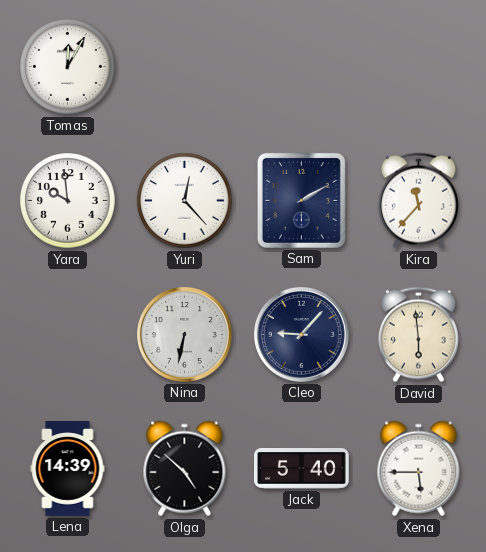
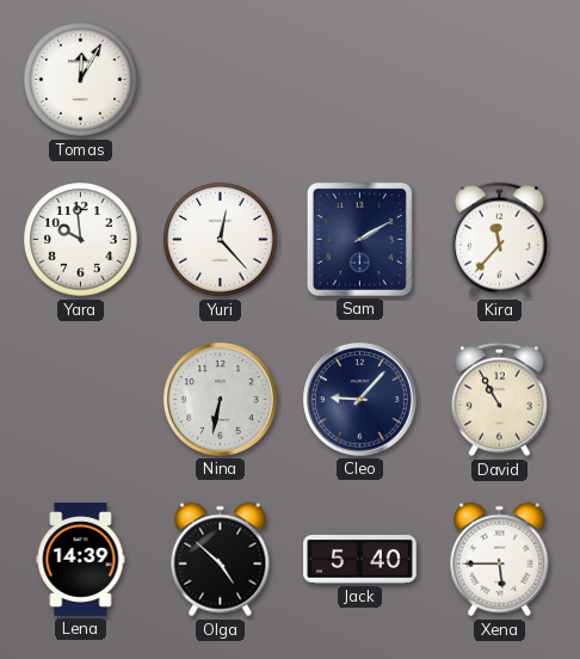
David: 5:59 -> 10:55
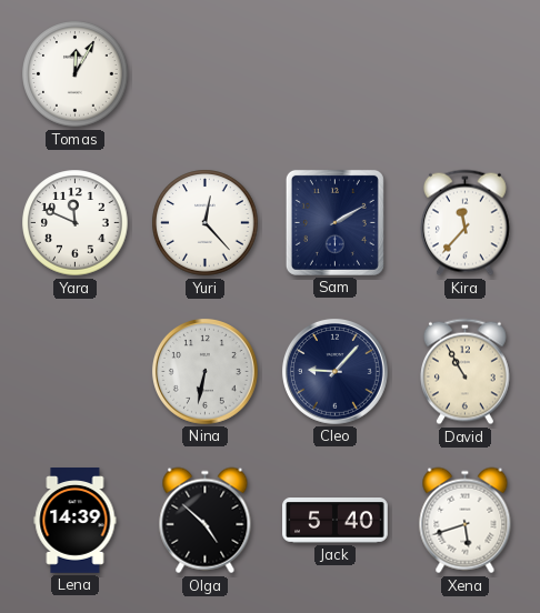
Yara: 9:59 -> 11:49
Xena: 5:45 -> 5:42
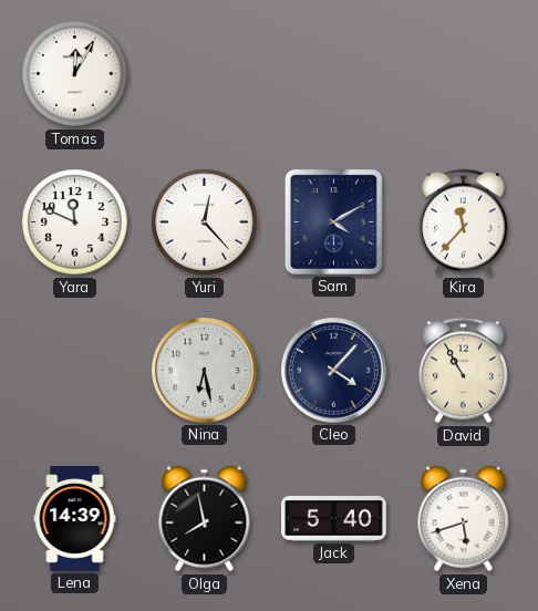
Sam: 2:10 -> 4:10
Nina: 6:32 -> 6:28
Cleo: 9:07 -> 4:07
Olga: 4:52 -> 7:58
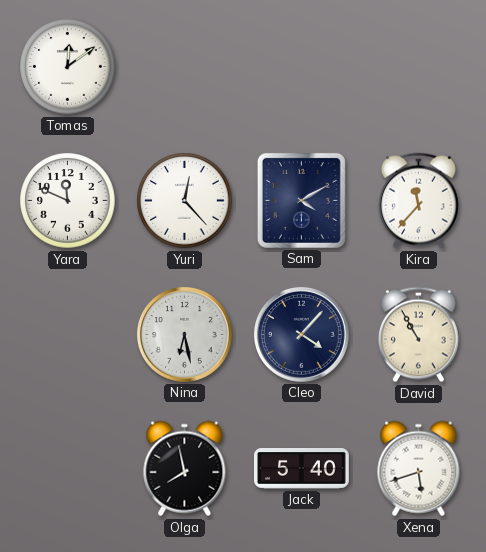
Tomas: 12:05 -> 12:09
Lena: 14:39 -> none
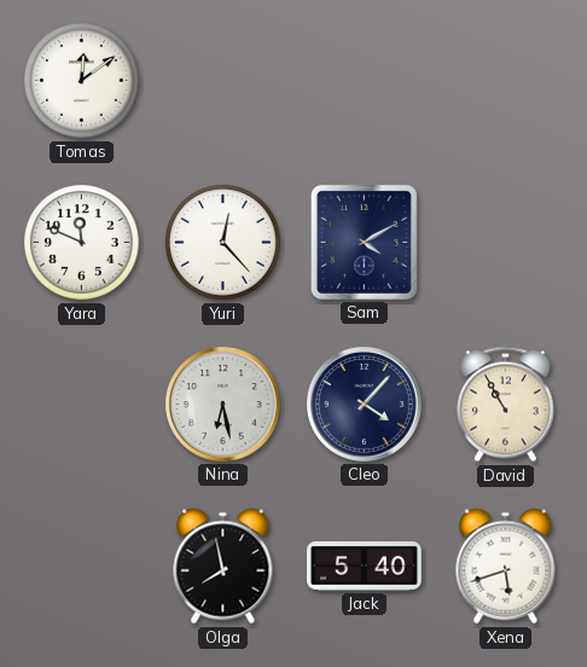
Kira: 11:37 -> none
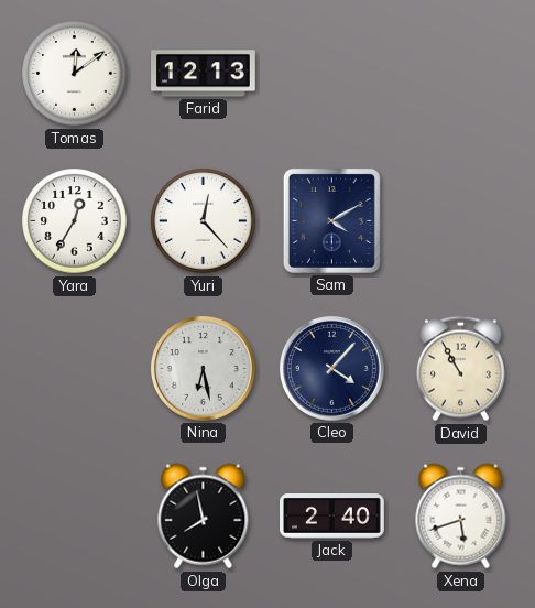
Farid: none -> 12:13
Yara: 11:49 -> 12:35
Jack: 5:40 -> 2:40
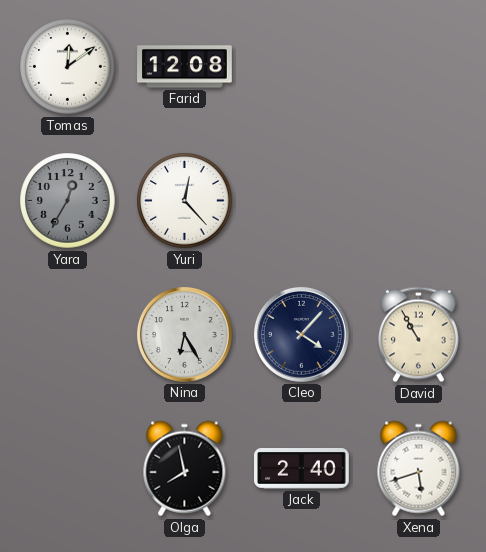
Farid: 12:13 -> 12:08
Yara dial: white -> grey
Sam: 4:10 -> none
Nina: 6:28 -> 6:25
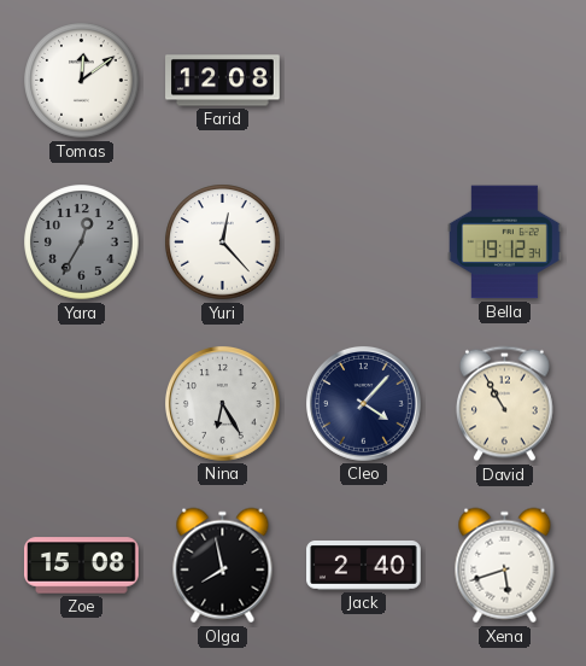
Bella: none -> 19:12
Zoe: none -> 15:08
